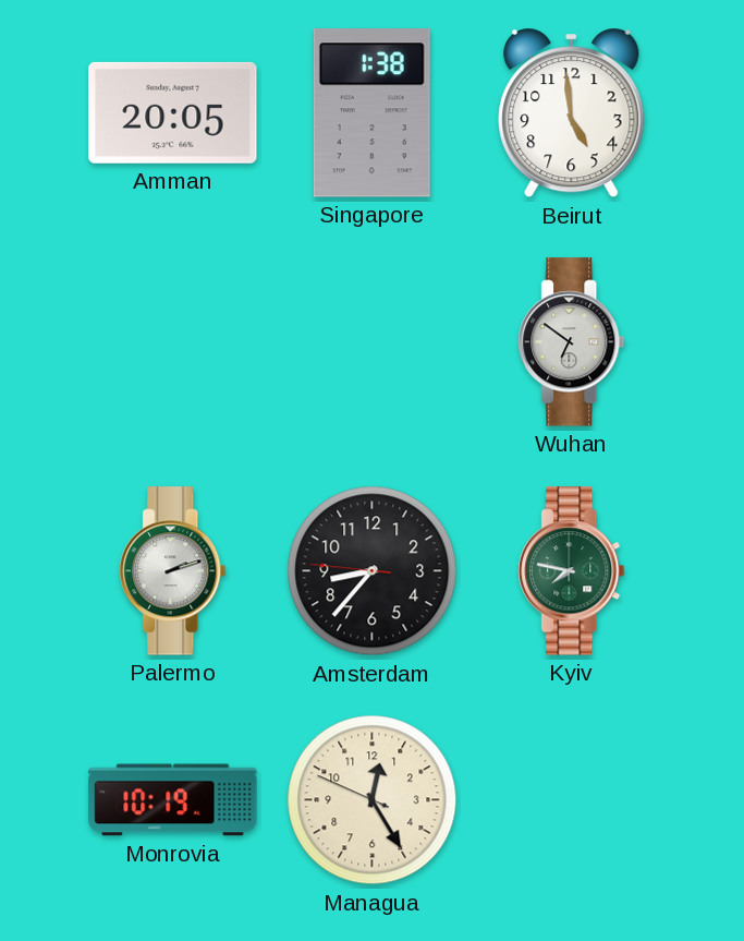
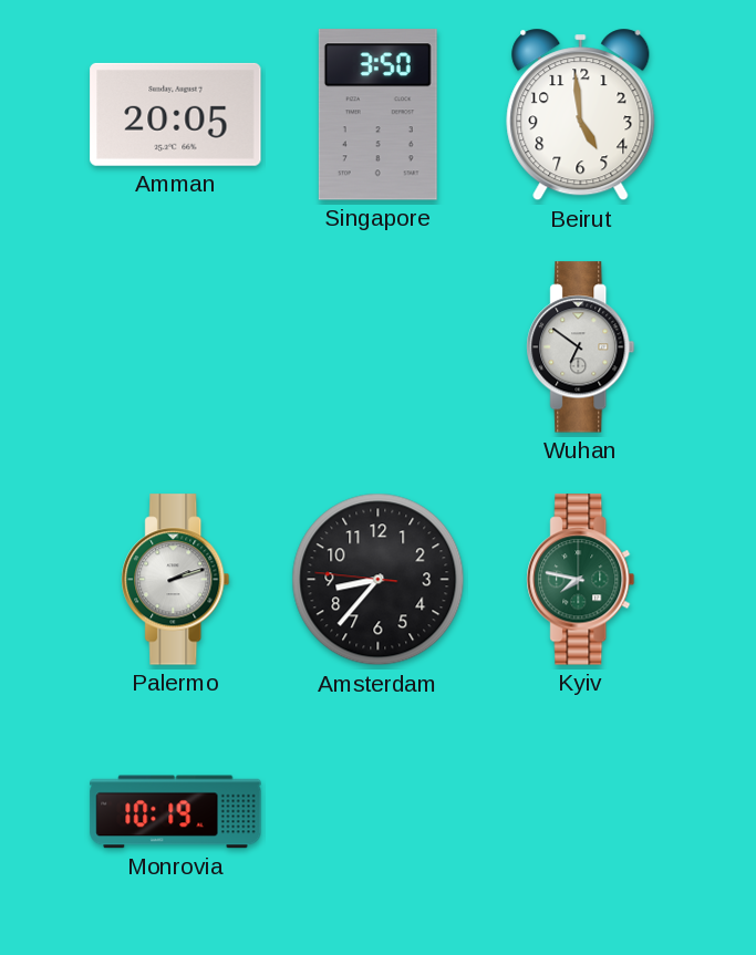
Singapore: 1:38 -> 3:50
Managua: 12:24 -> none
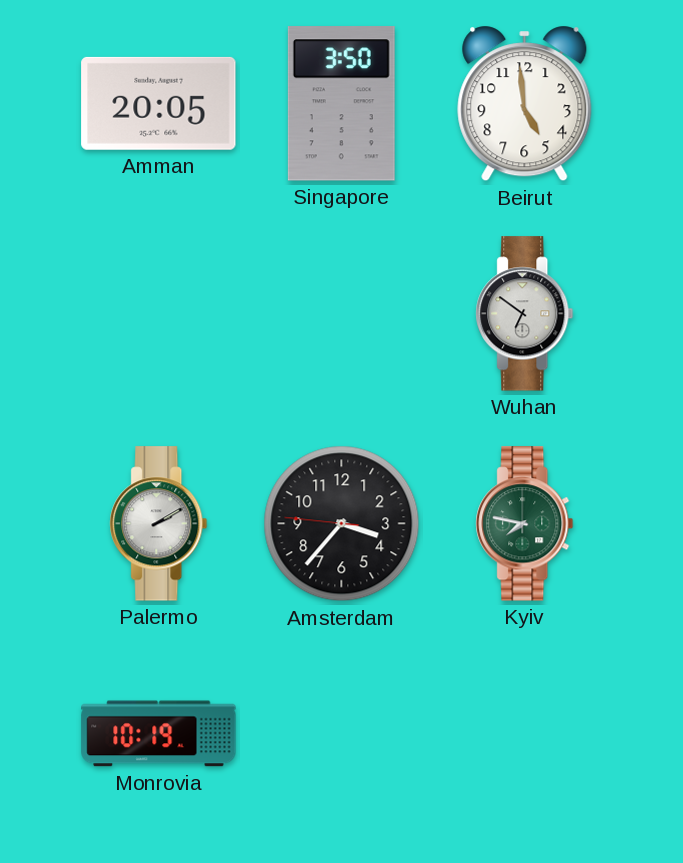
Palermo: 2:12 -> 2:10
Amsterdam: 8:36 -> 3:36
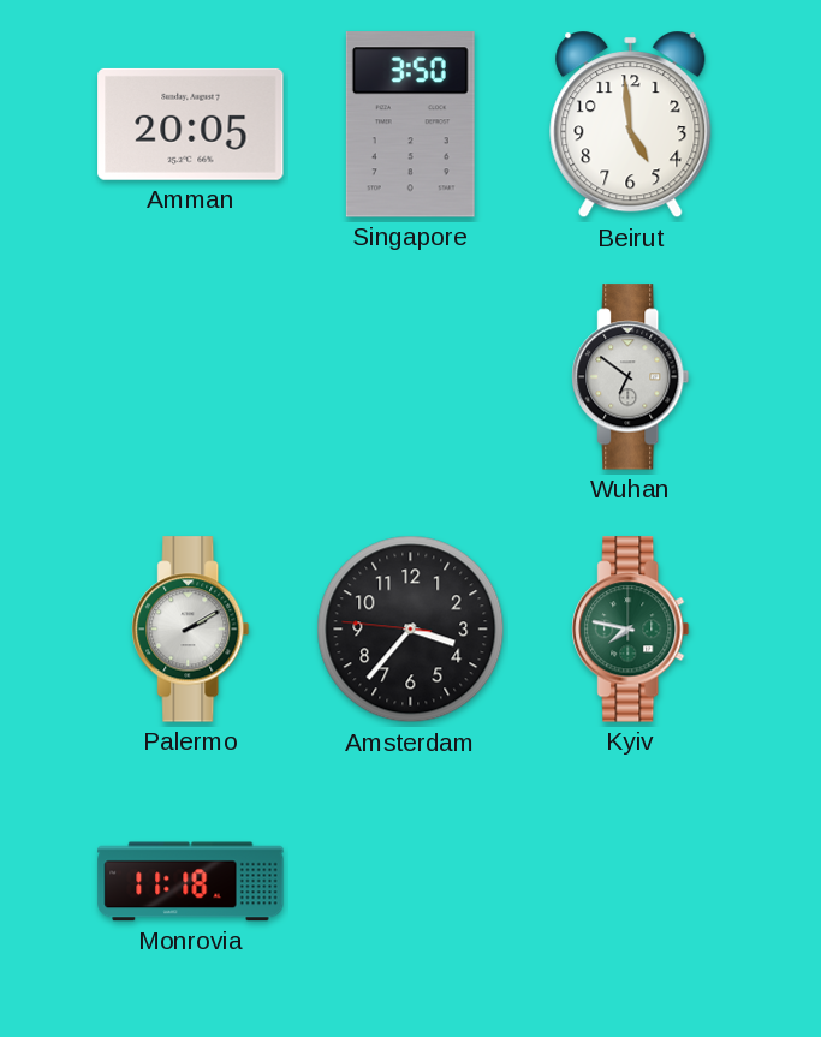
Monrovia: 10:19 -> 11:18
